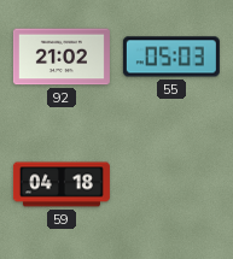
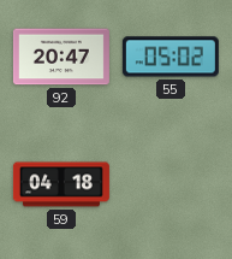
92: 21:02 -> 20:47
55: 05:03 -> 05:02
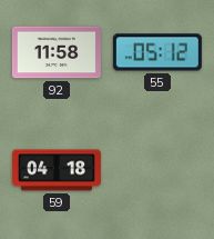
92: 20:47 -> 11:58
55: 05:02 -> 05:12
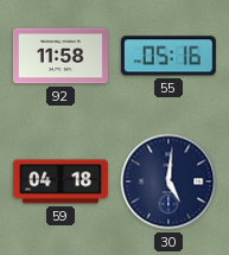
55: 05:12 -> 05:16
30: none -> 5:01
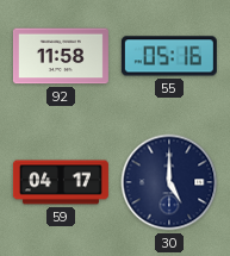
59: 04:18 -> 04:17
30: 5:01 -> 5:00
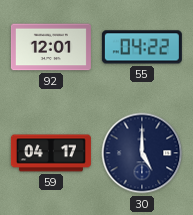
92: 11:58 -> 12:01
55: 05:16 -> 04:22
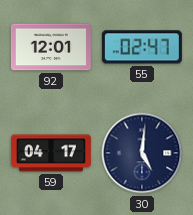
55: 04:22 -> 02:47
30: 5:00 -> 5:01
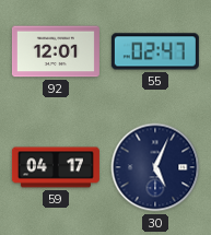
30: 5:01 -> 5:04
